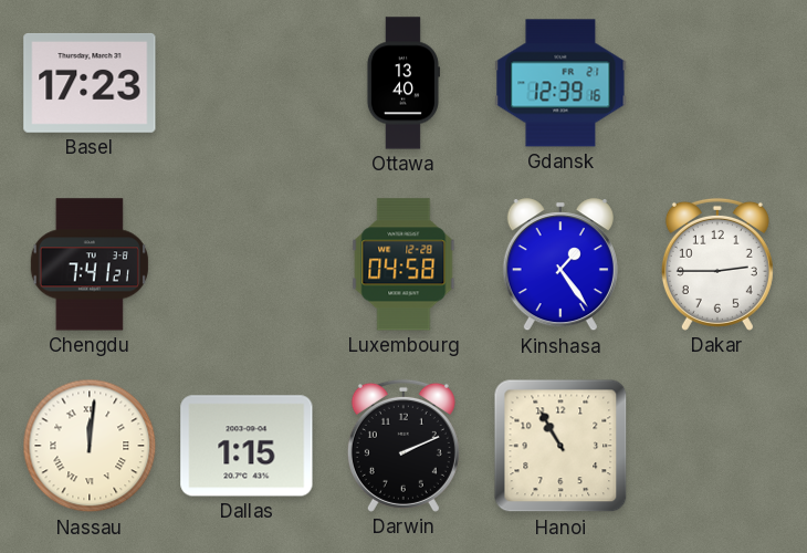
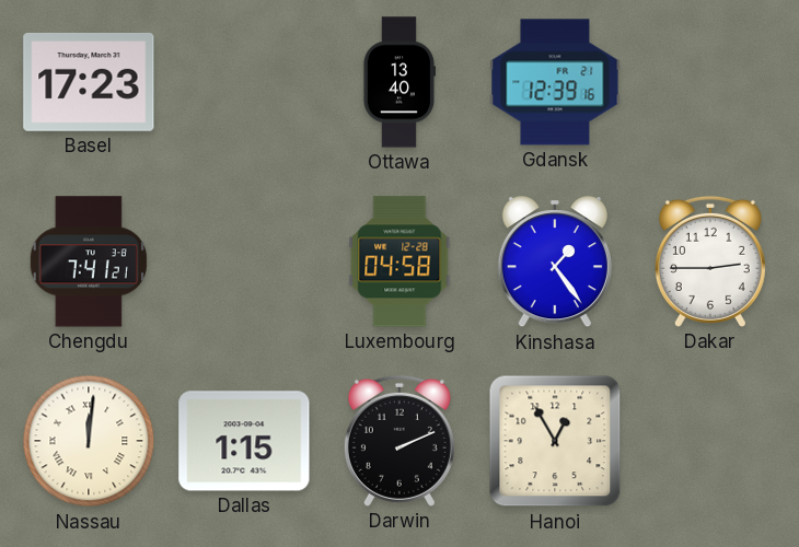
Hanoi: 10:55 -> 12:55
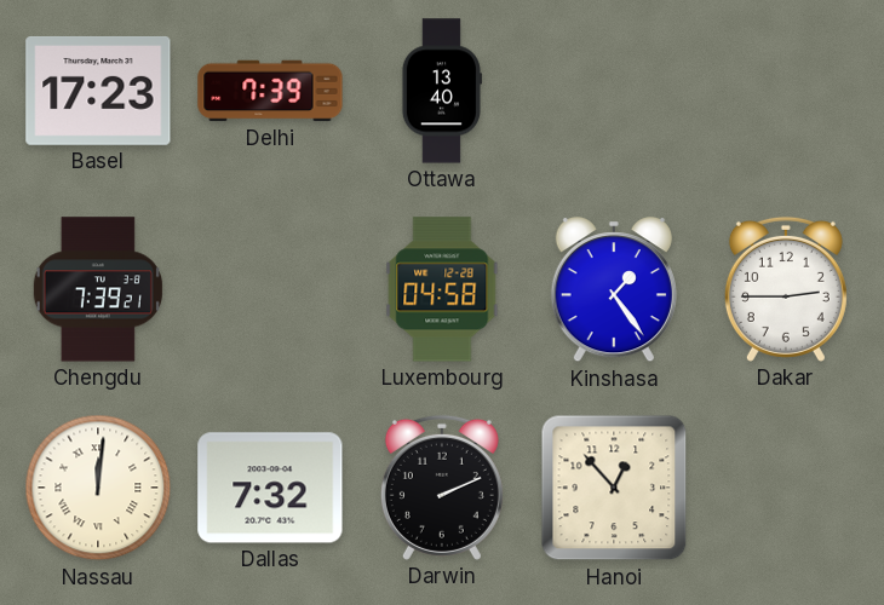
Delhi: none -> 7:39
Gdansk: 12:39 -> none
Chengdu: 7:41 -> 7:39
Dallas: 1:15 -> 7:32
Hanoi: 12:55 -> 12:53
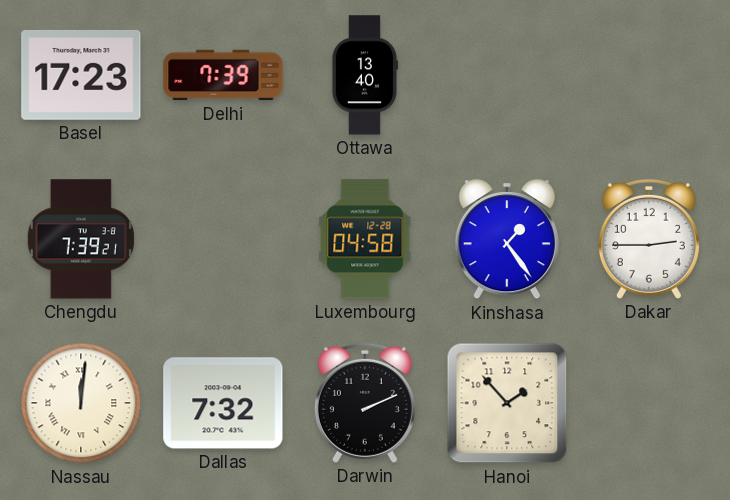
Hanoi: 12:53 -> 1:53
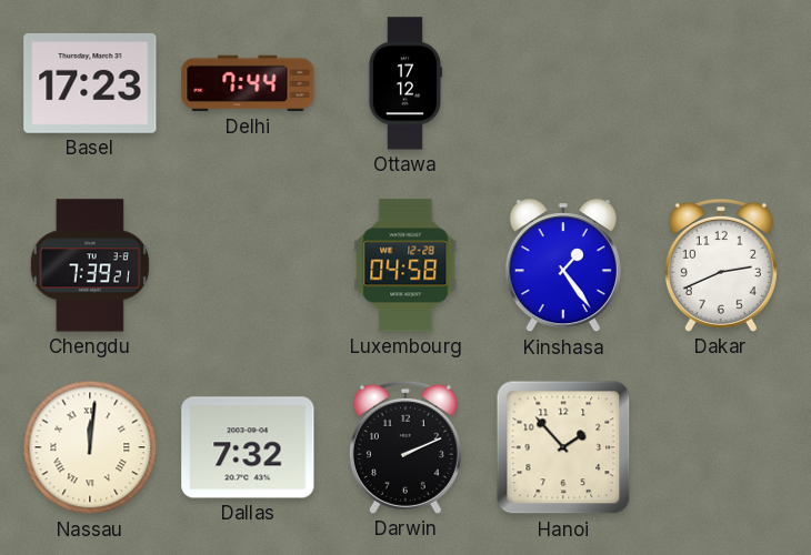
Delhi: 7:39 -> 7:44
Ottawa: 13:40 -> 17:12
Dakar: 2:45 -> 2:41
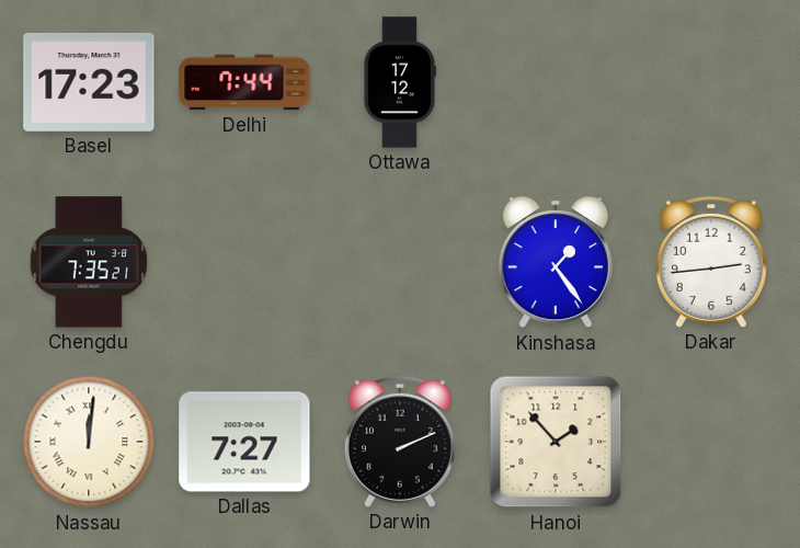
Chengdu: 7:39 -> 7:35
Luxembourg: 04:58 -> none
Dakar: 2:41 -> 2:44
Dallas: 7:32 -> 7:27
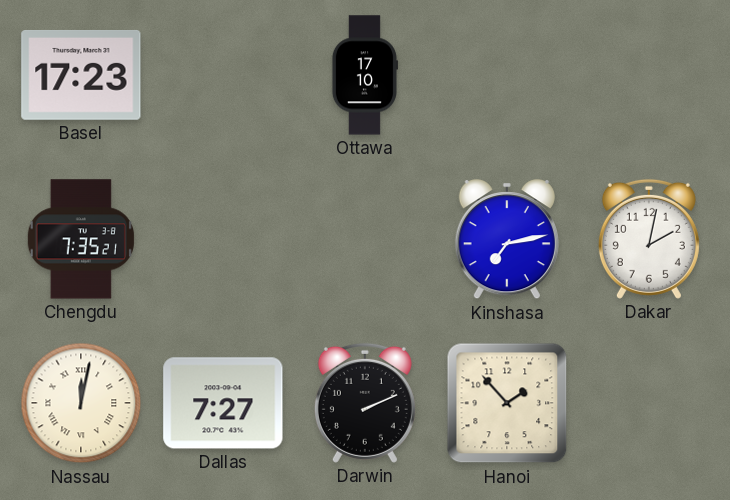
Delhi: 7:44 -> none
Ottawa: 17:12 -> 17:10
Kinshasa: 1:24 -> 7:13
Dakar: 2:44 -> 2:02
Nassau: 12:01 -> 12:02
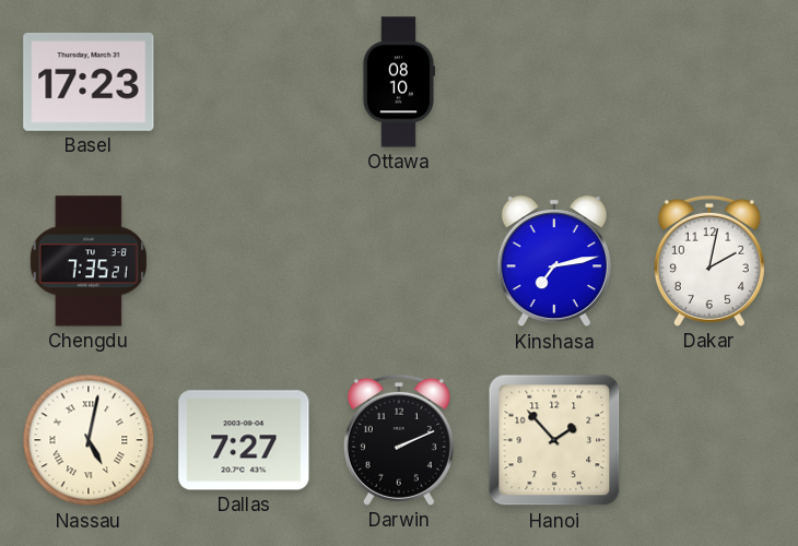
Ottawa: 17:10 -> 08:10
Nassau: 12:02 -> 5:02
